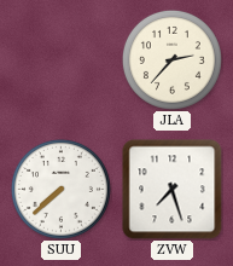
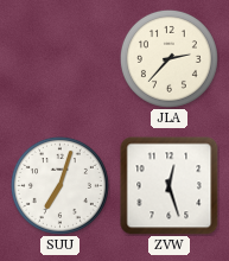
SUU: 7:38 -> 7:03
ZVW: 7:27 -> 12:27
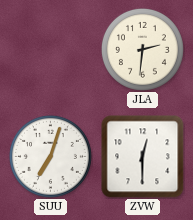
JLA: 2:37 -> 2:31
ZVW: 12:27 -> 12:30
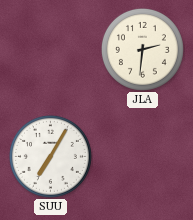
SUU: 7:03 -> 7:05
ZVW: 12:30 -> none
